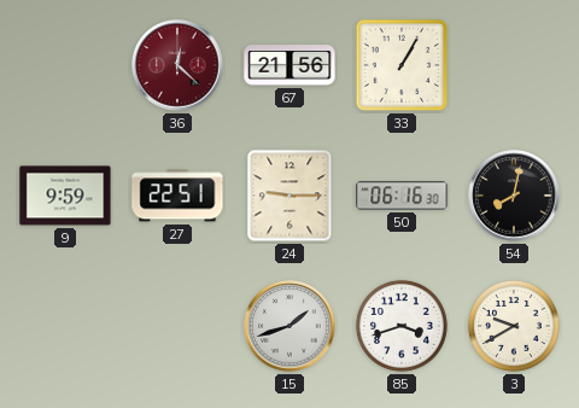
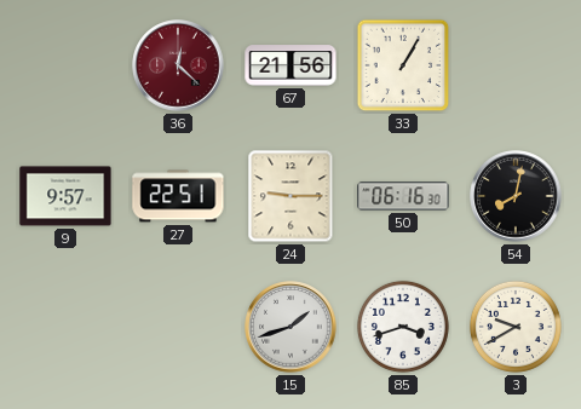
9: 9:59 -> 9:57
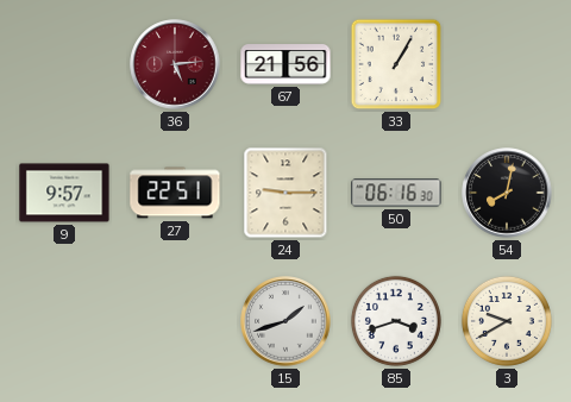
36: 12:22 -> 5:14
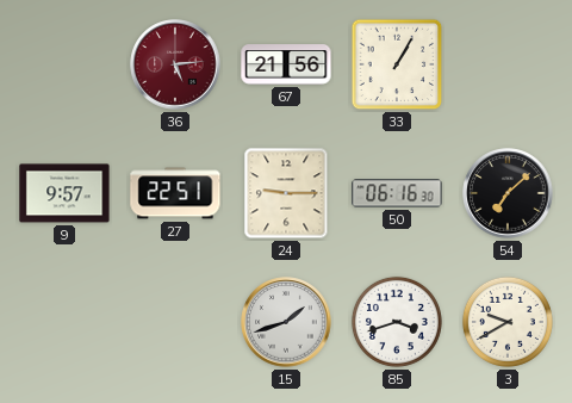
54: 8:02 -> 7:08
